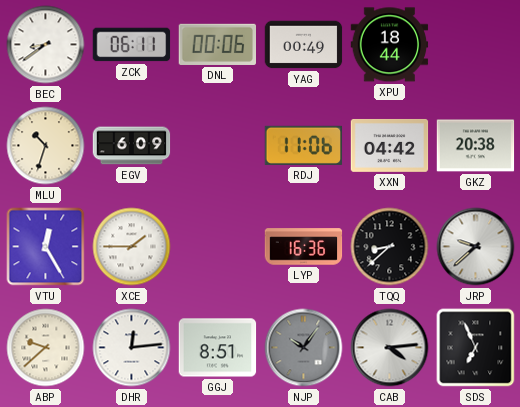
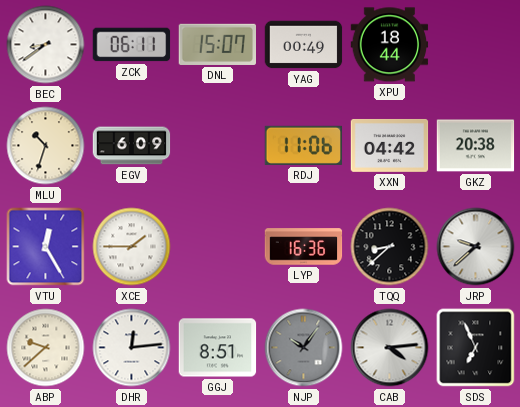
DNL: 00:06 -> 15:07
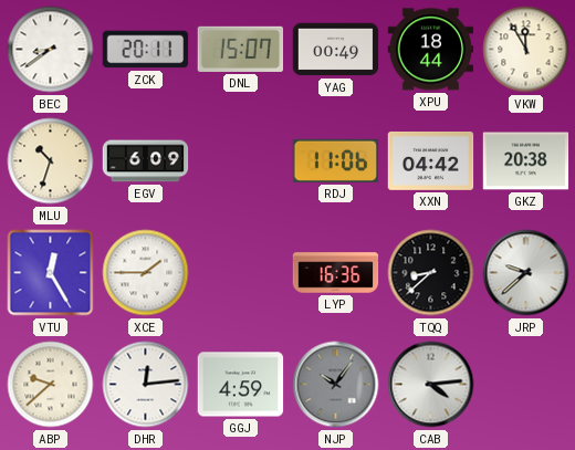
ZCK: 06:11 -> 20:11
VKW: none -> 11:55
GGJ: 8:51 -> 4:59
SDS: 6:56 -> none
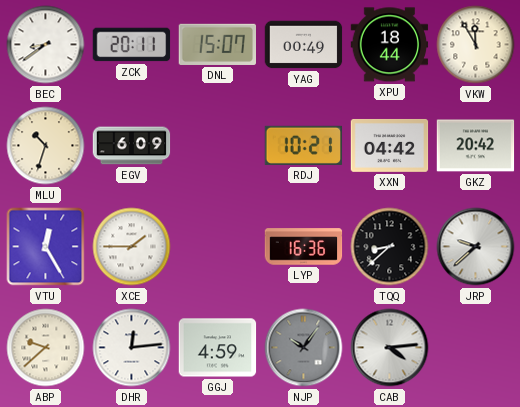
RDJ: 11:06 -> 10:21
GKZ: 20:38 -> 20:42
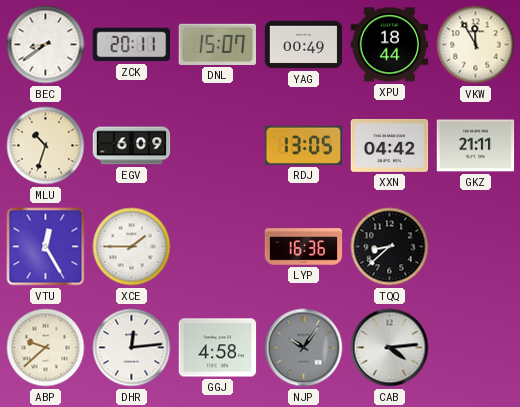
RDJ: 10:21 -> 13:05
GKZ: 20:42 -> 21:11
JRP: 9:38 -> none
GGJ: 4:59 -> 4:58
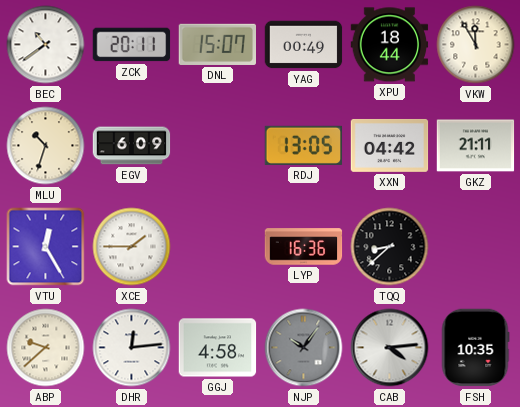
BEC: 8:39 -> 10:39
FSH: none -> 10:35
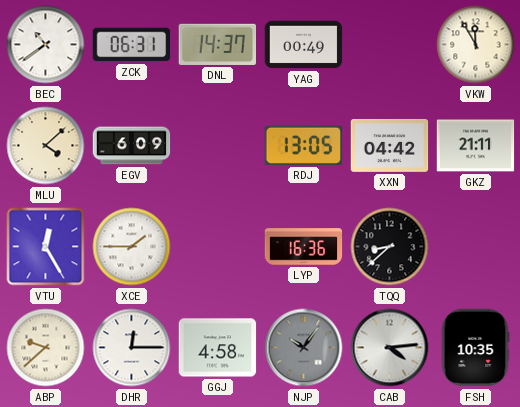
ZCK: 20:11 -> 06:31
DNL: 15:07 -> 14:37
XPU: 18:44 -> none
MLU: 10:33 -> 4:08
DHR: 12:14 -> 12:15
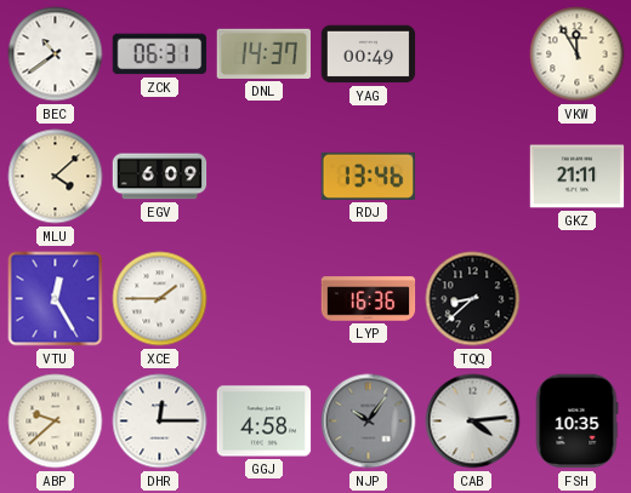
RDJ: 13:05 -> 13:46
XXN: 04:42 -> none
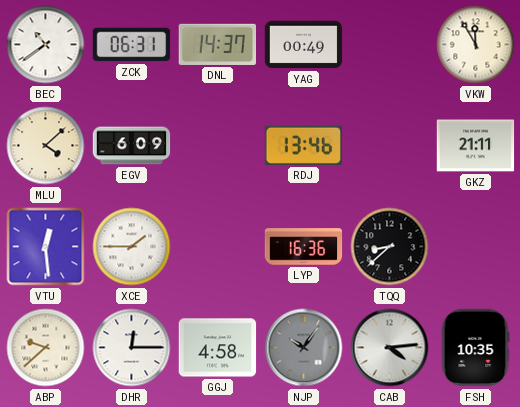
VTU: 12:25 -> 12:29
